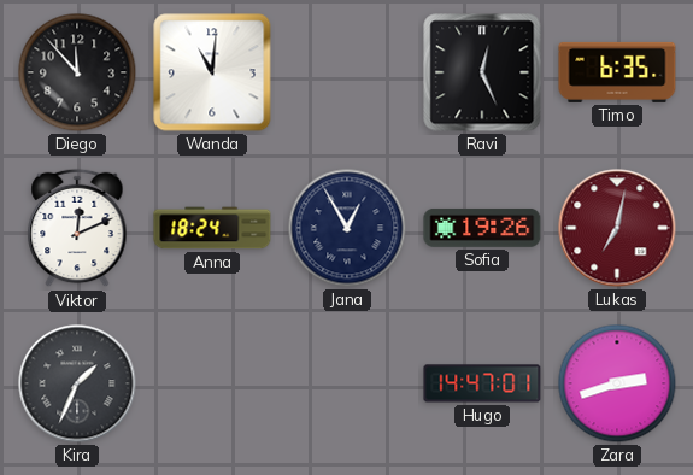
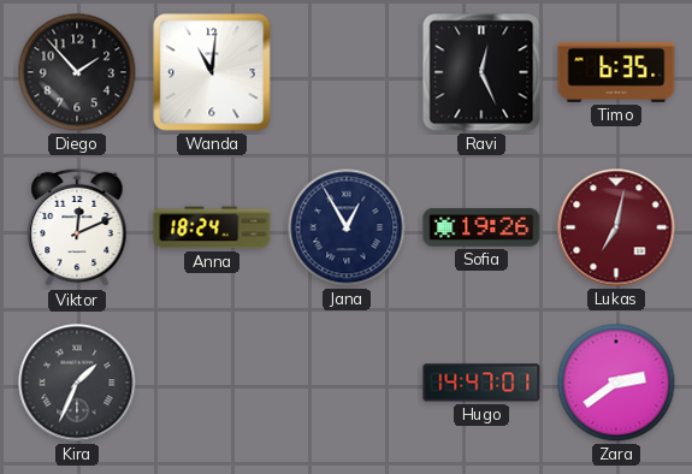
Diego: 11:53 -> 1:53
Zara: 2:42 -> 2:39
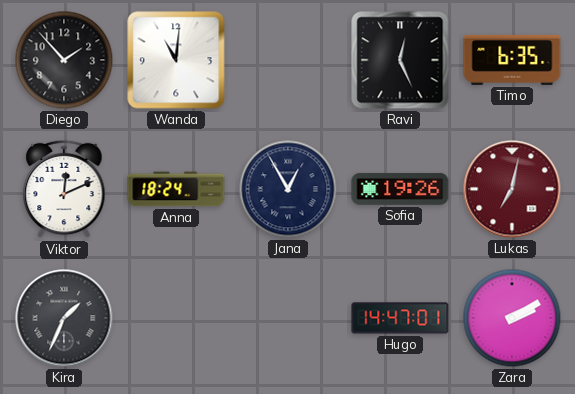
Zara: 2:39 -> 2:10
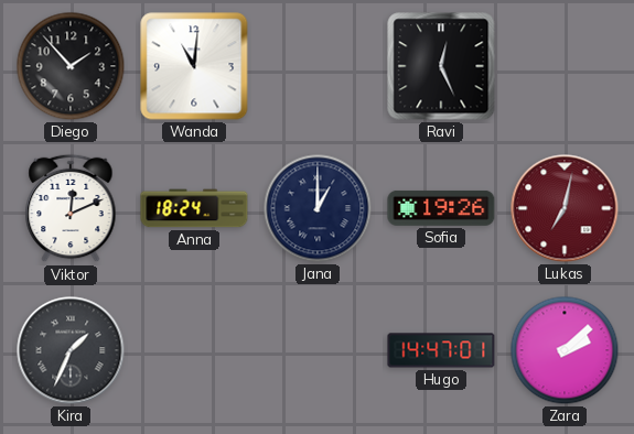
Timo: 6:35 -> none
Jana: 12:55 -> 1:00
Zara: 2:10 -> 2:08
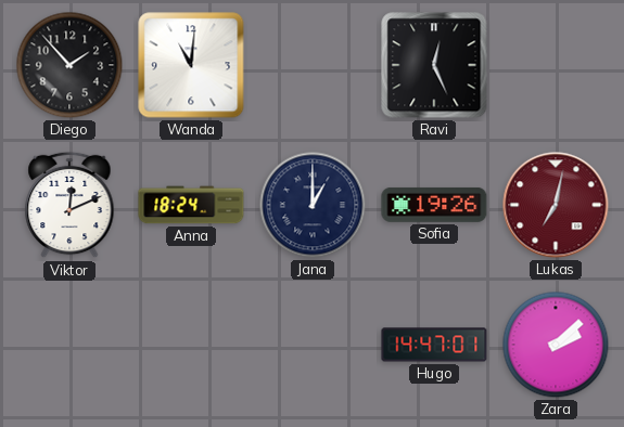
Kira: 1:34 -> none
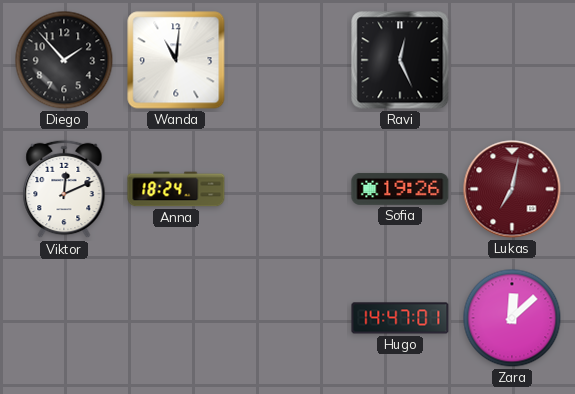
Jana: 1:00 -> none
Zara: 2:08 -> 12:08
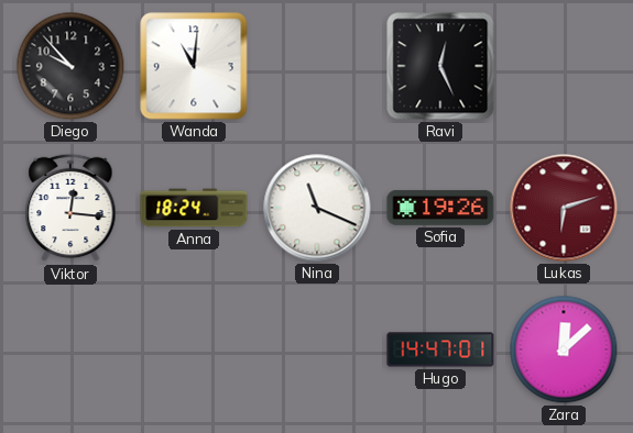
Diego: 1:53 -> 9:53
Viktor: 12:11 -> 12:16
Nina: none -> 11:19
Lukas: 7:02 -> 6:12
